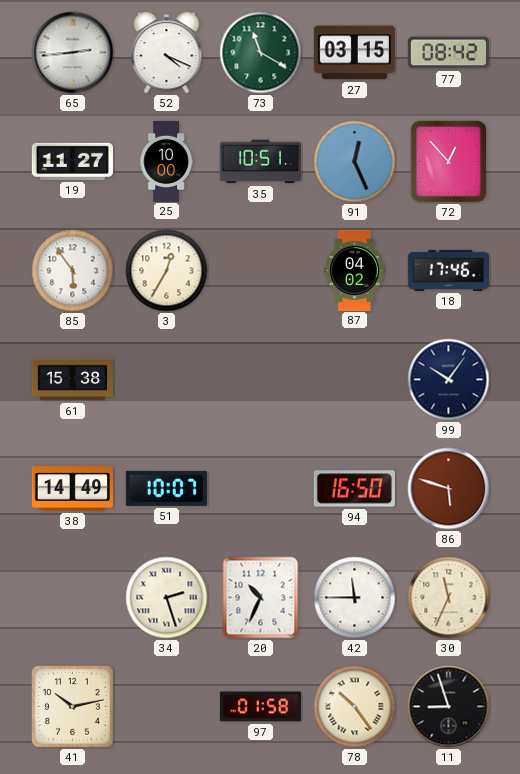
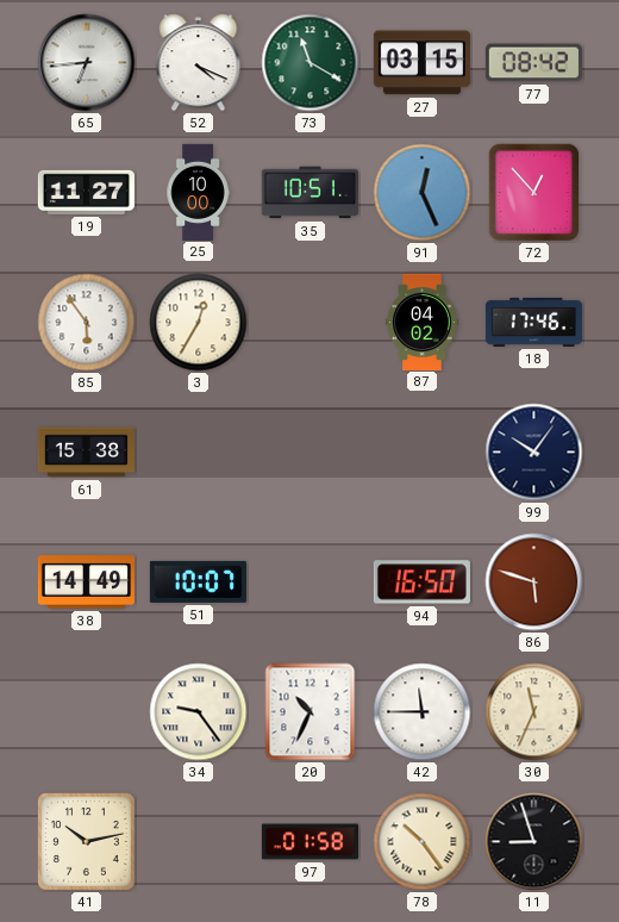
65: 2:44 -> 6:44
34: 2:27 -> 9:24
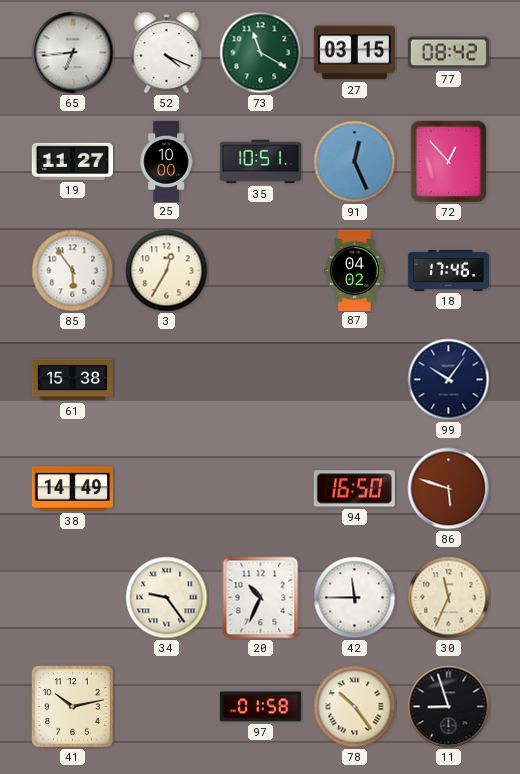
51: 10:07 -> none
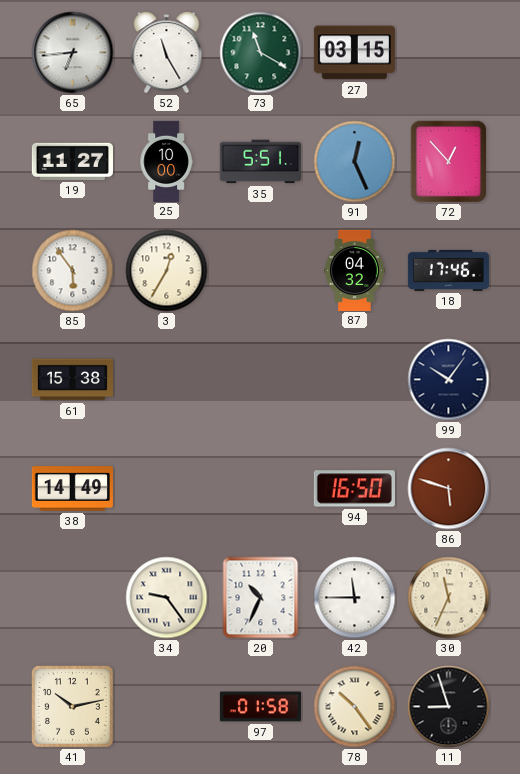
52: 4:19 -> 11:25
77: 08:42 -> none
35: 10:51 -> 5:51
87: 04:02 -> 04:32
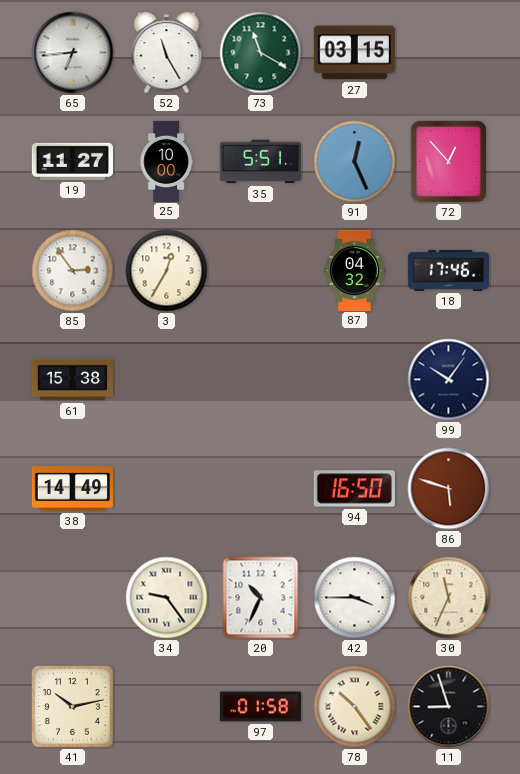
85: 5:54 -> 2:54
42: 11:45 -> 3:45
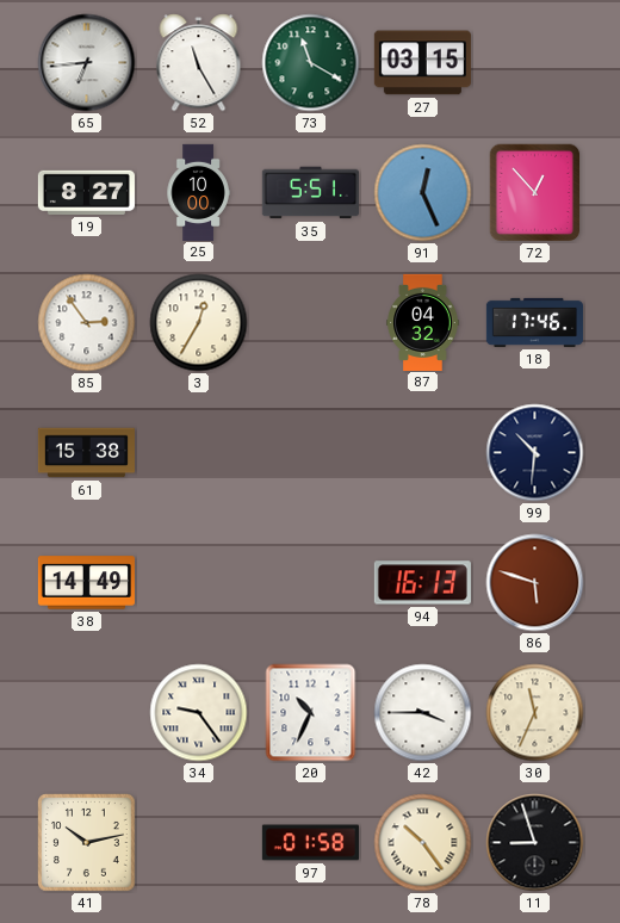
19: 11:27 -> 8:27
99: 10:06 -> 10:31
94: 16:50 -> 16:13
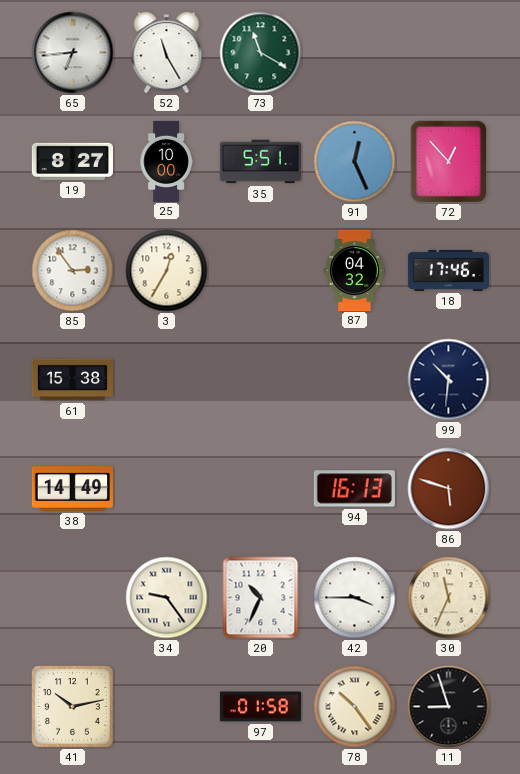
27: 03:15 -> none
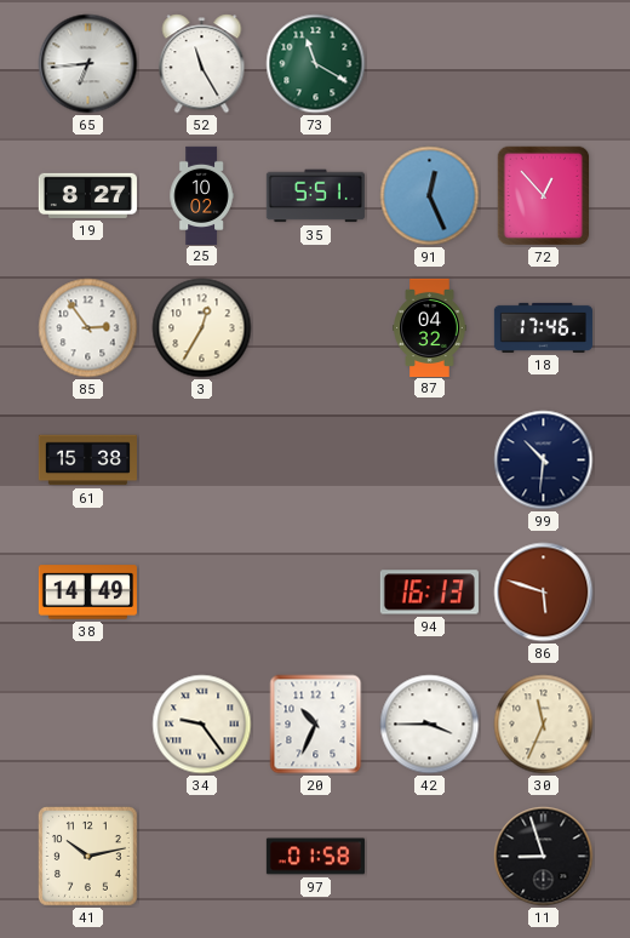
25: 10:00 -> 10:02
78: 10:24 -> none
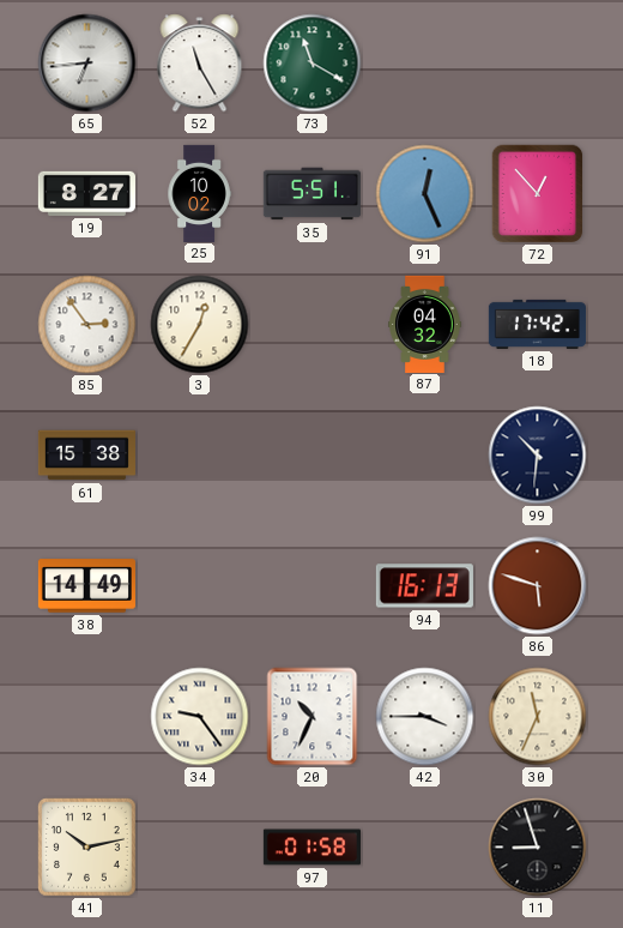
18: 17:46 -> 17:42
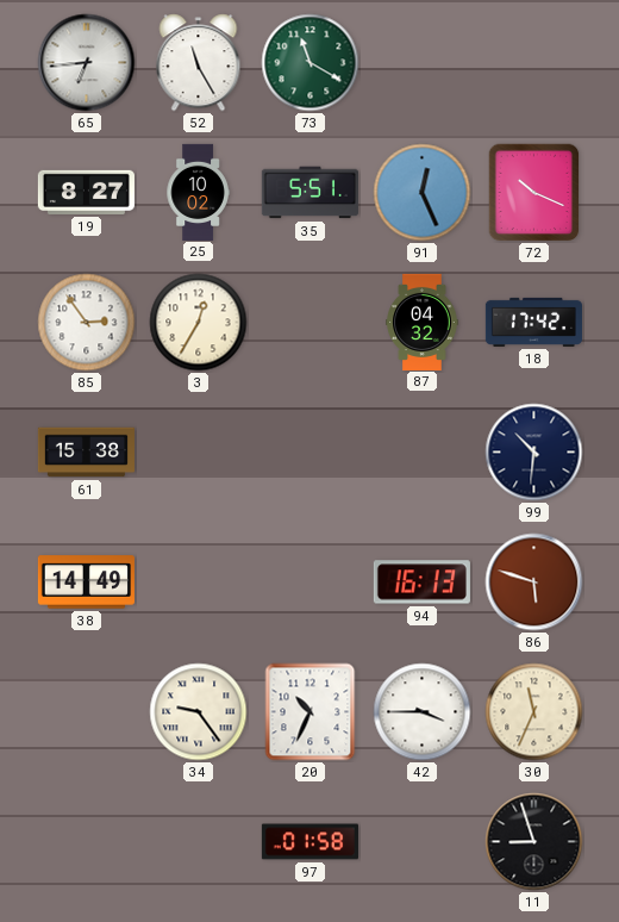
72: 12:53 -> 10:19
41: 10:13 -> none
